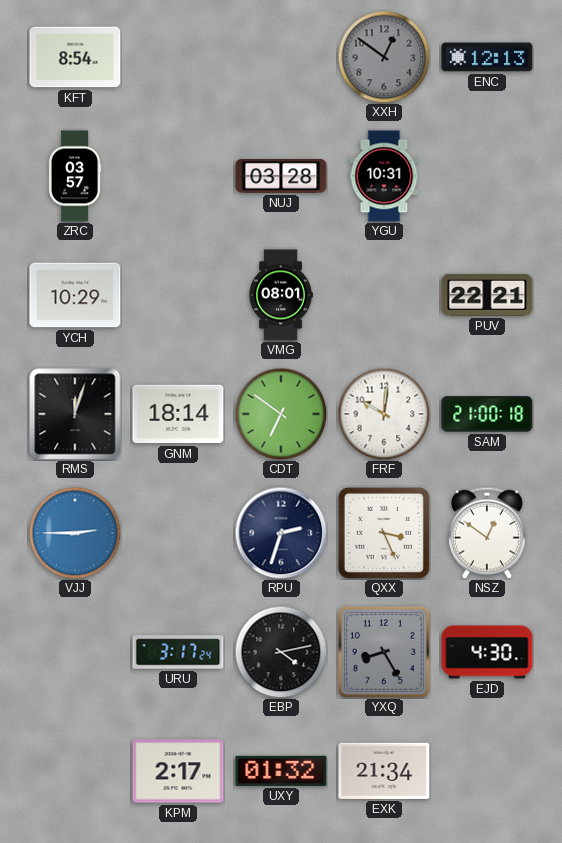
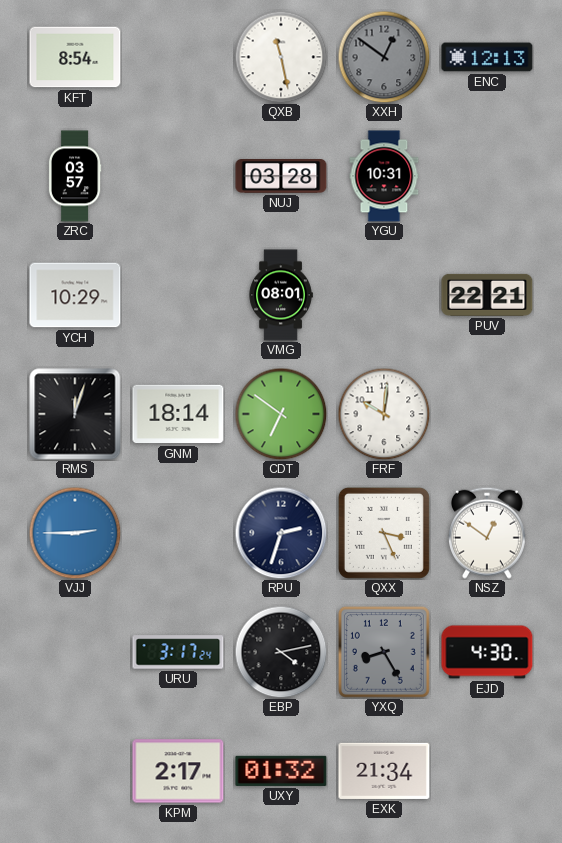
QXB: none -> 11:28
SAM: 21:00 -> none
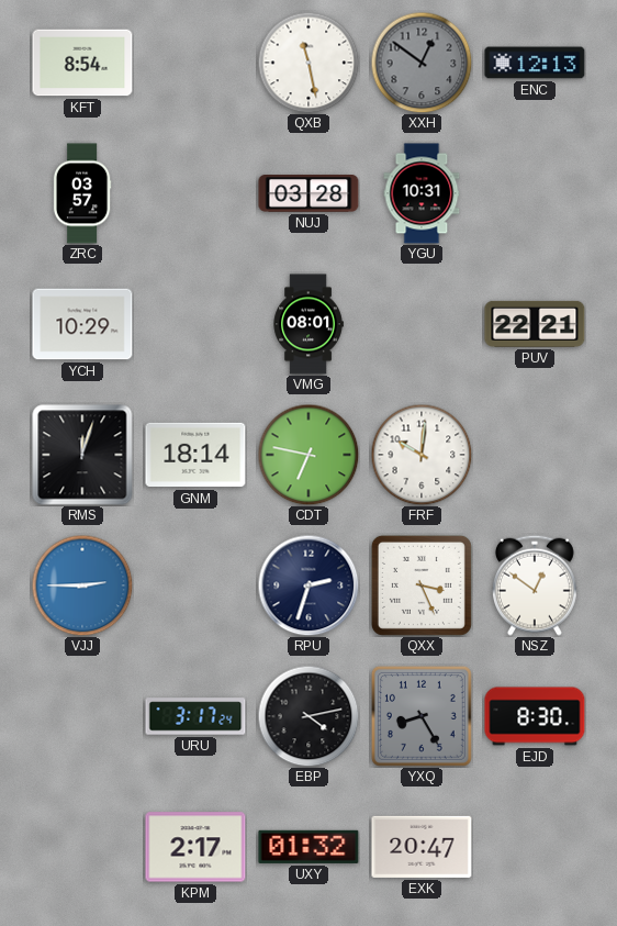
CDT: 6:51 -> 6:47
EJD: 4:30 -> 8:30
EXK: 21:34 -> 20:47
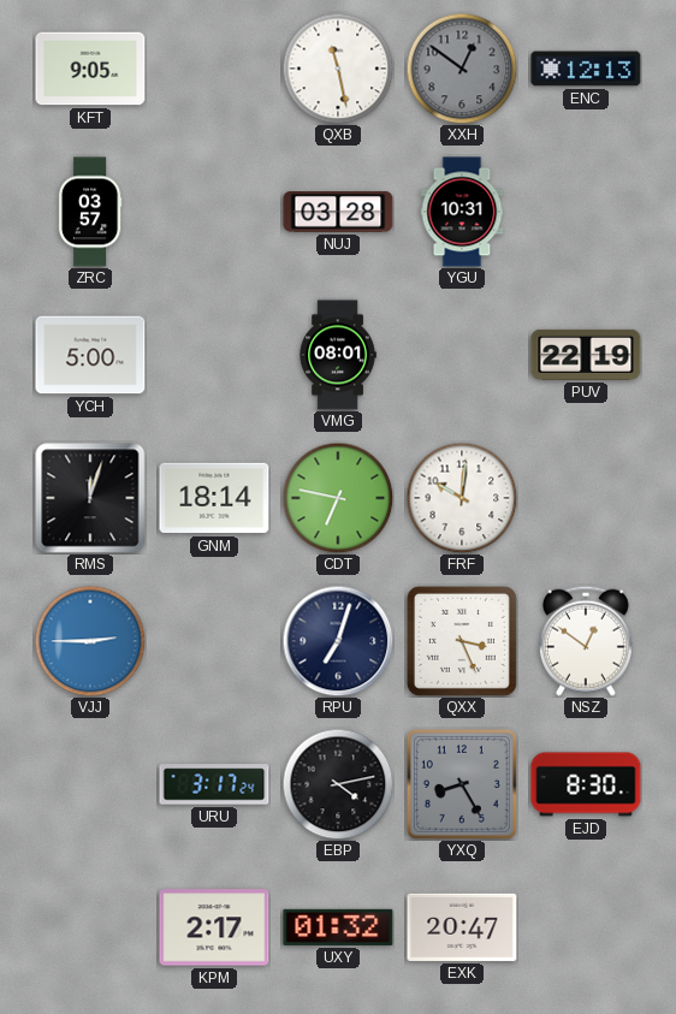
KFT: 8:54 -> 9:05
YCH: 10:29 -> 5:00
PUV: 22:21 -> 22:19
RPU: 2:33 -> 7:03
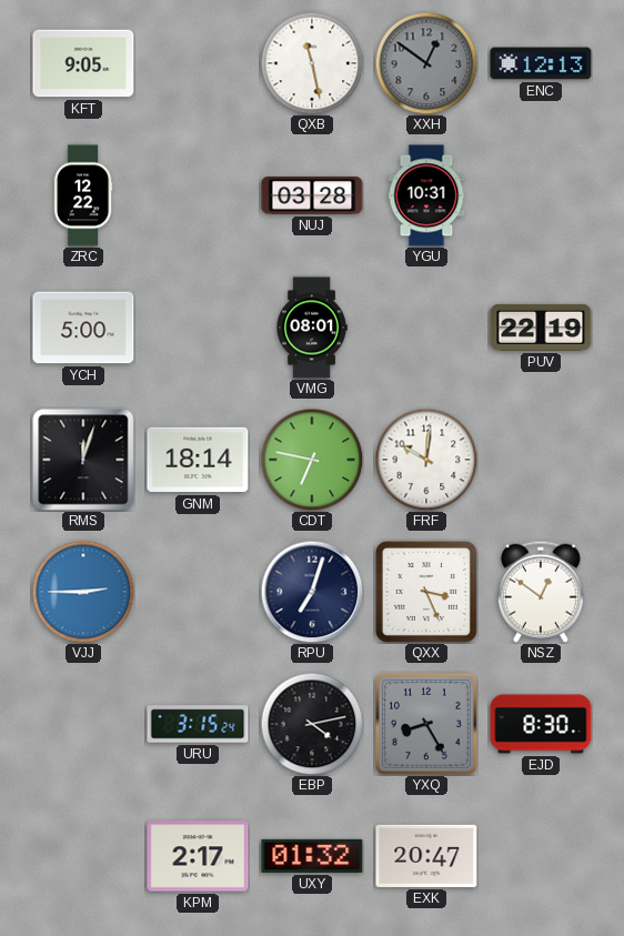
ZRC: 03:57 -> 12:22
URU: 3:17 -> 3:15
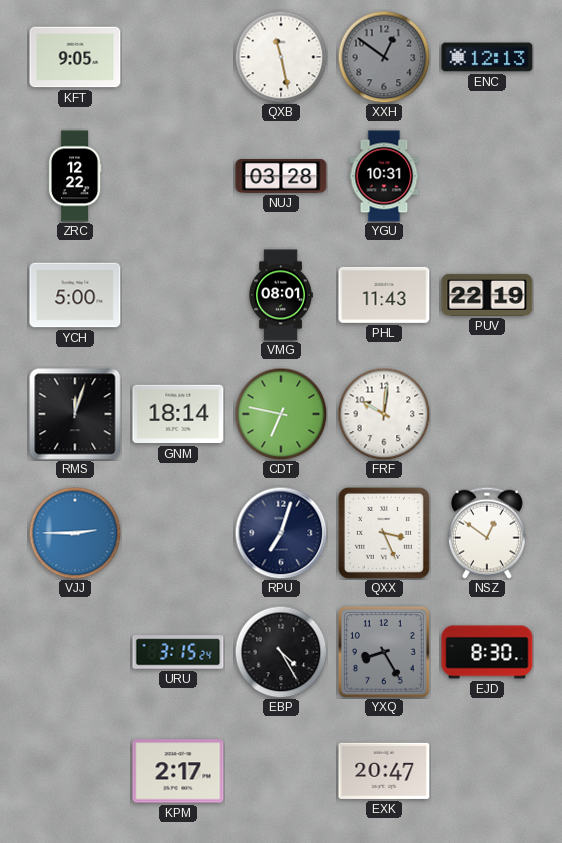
PHL: none -> 11:43
EBP: 4:13 -> 4:25
UXY: 01:32 -> none
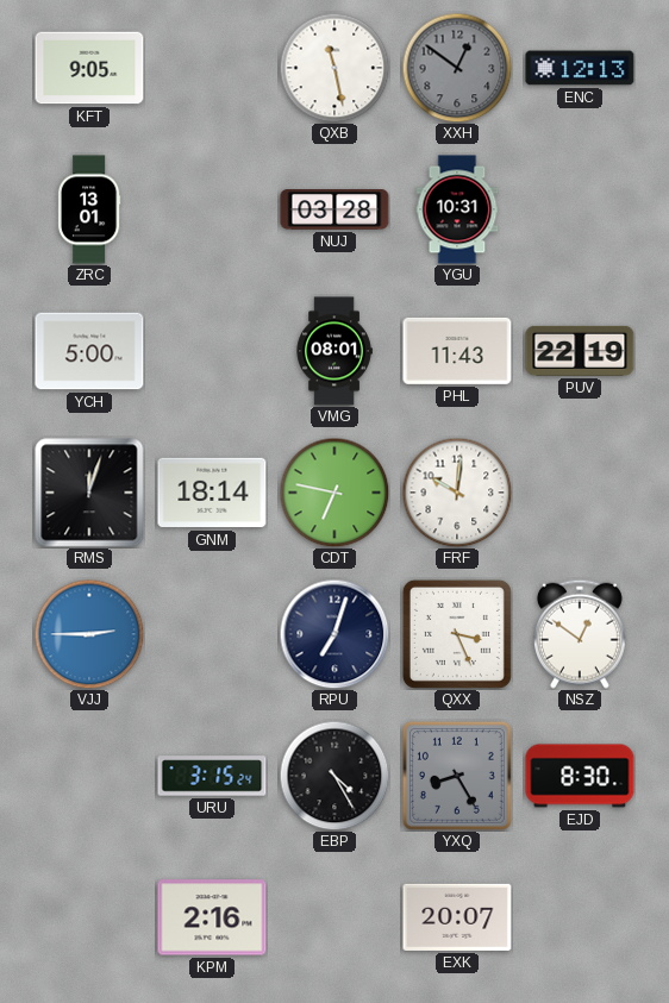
ZRC: 12:22 -> 13:01
KPM: 2:17 -> 2:16
EXK: 20:47 -> 20:07
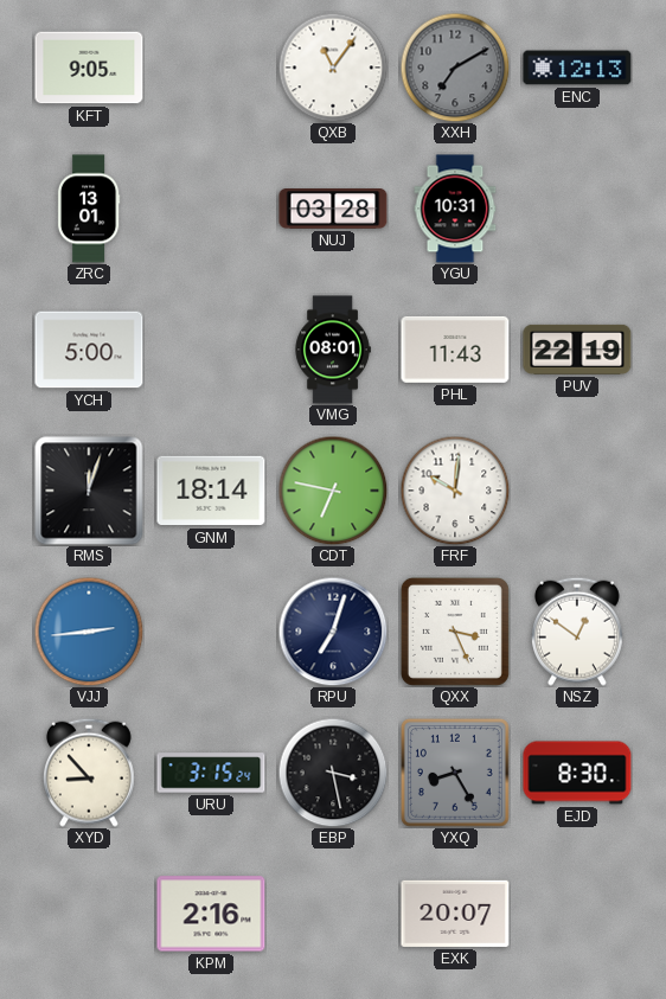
QXB: 11:28 -> 11:06
XXH: 12:51 -> 7:10
VJJ: 2:45 -> 2:44
XYD: none -> 8:53
EBP: 4:25 -> 3:28
